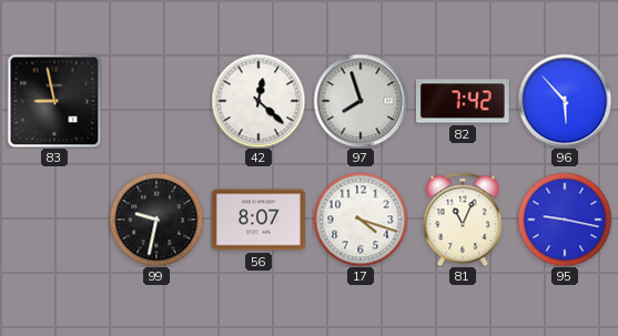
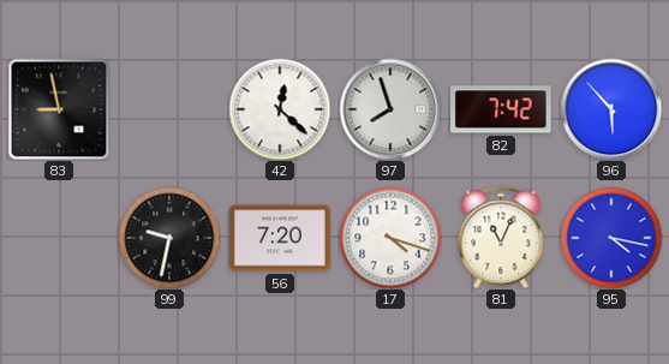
56: 8:07 -> 7:20
95: 9:17 -> 4:17
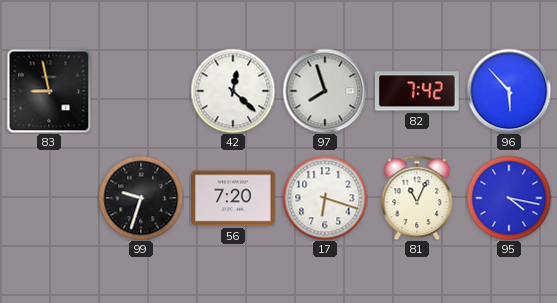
99: 9:32 -> 9:33
17: 4:18 -> 6:18
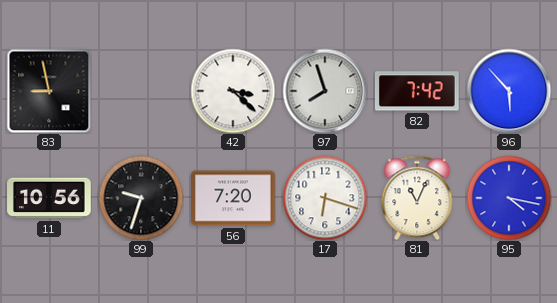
42: 12:22 -> 3:22
11: none -> 10:56
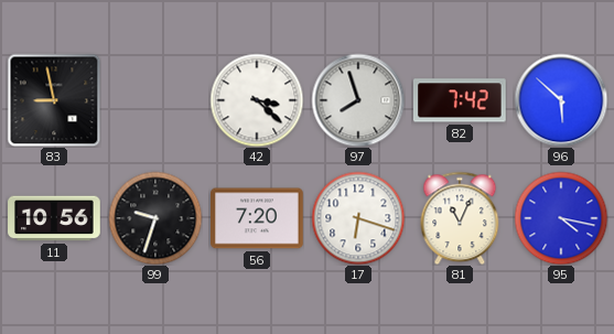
96: 5:53 -> 5:52
